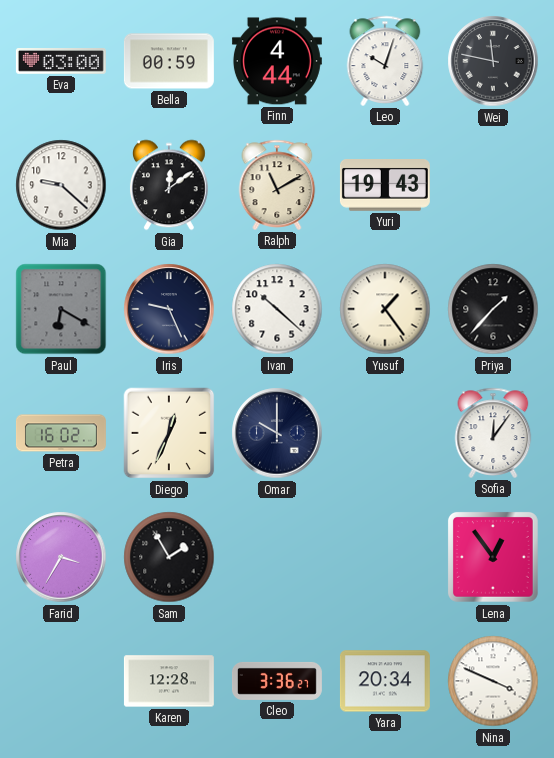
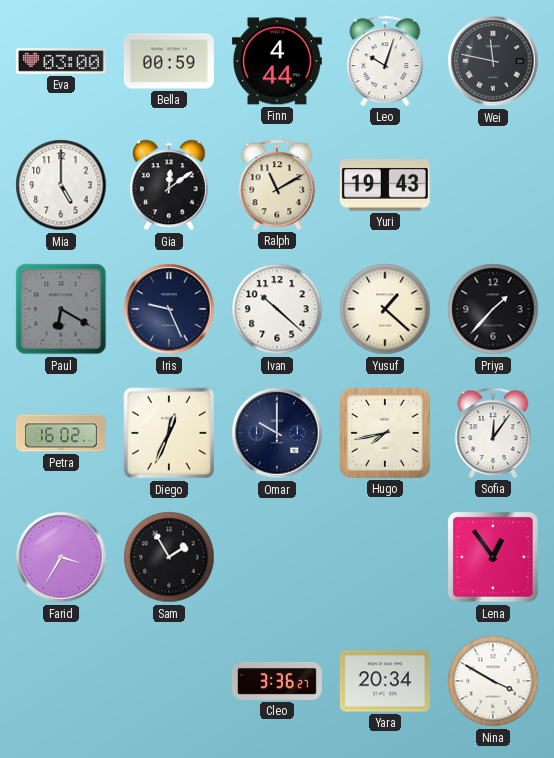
Mia: 9:22 -> 5:00
Yusuf: 1:24 -> 1:22
Hugo: none -> 7:43
Karen: 12:28 -> none
Nina: 3:49 -> 3:50
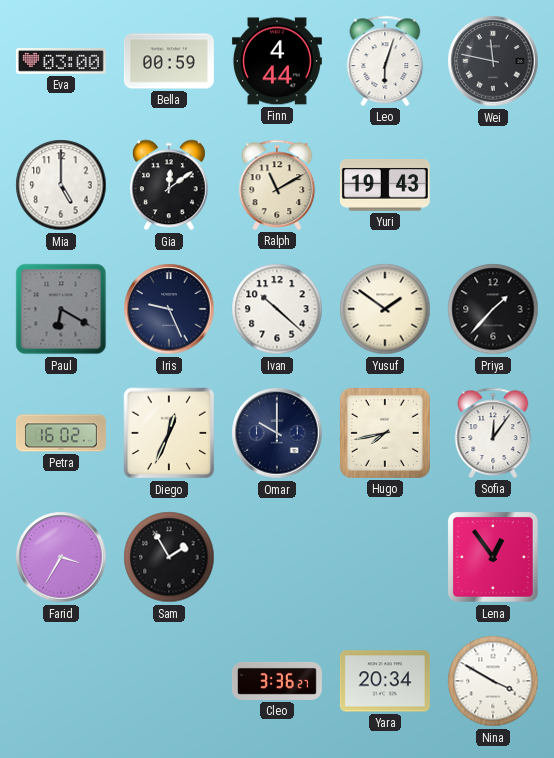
Leo: 10:03 -> 6:03
Yusuf: 1:22 -> 1:51
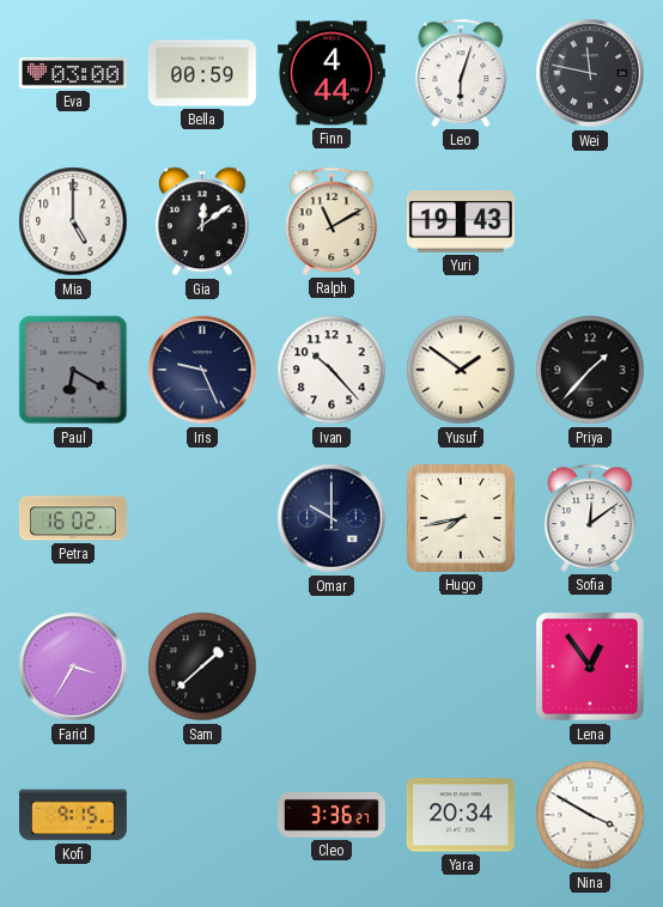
Ivan: 10:22 -> 10:23
Diego: 12:34 -> none
Sofia: 12:06 -> 12:09
Sam: 1:55 -> 1:38
Kofi: none -> 9:15
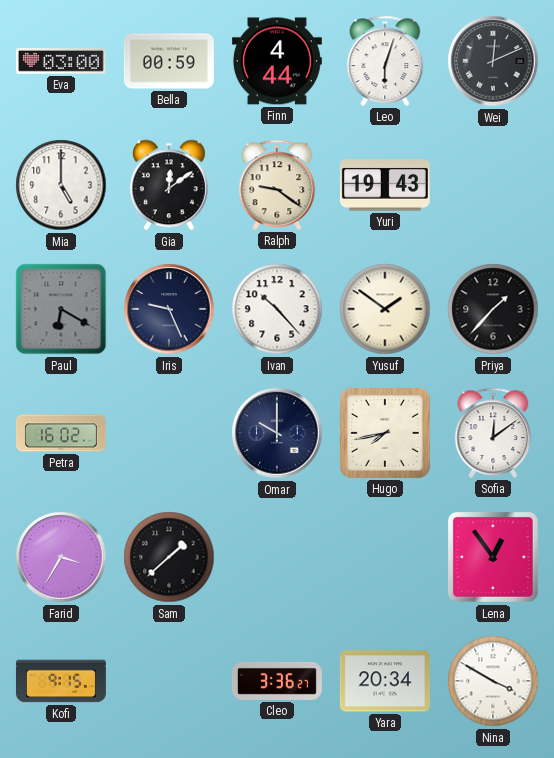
Wei: 11:47 -> 12:11
Ralph: 11:10 -> 9:21
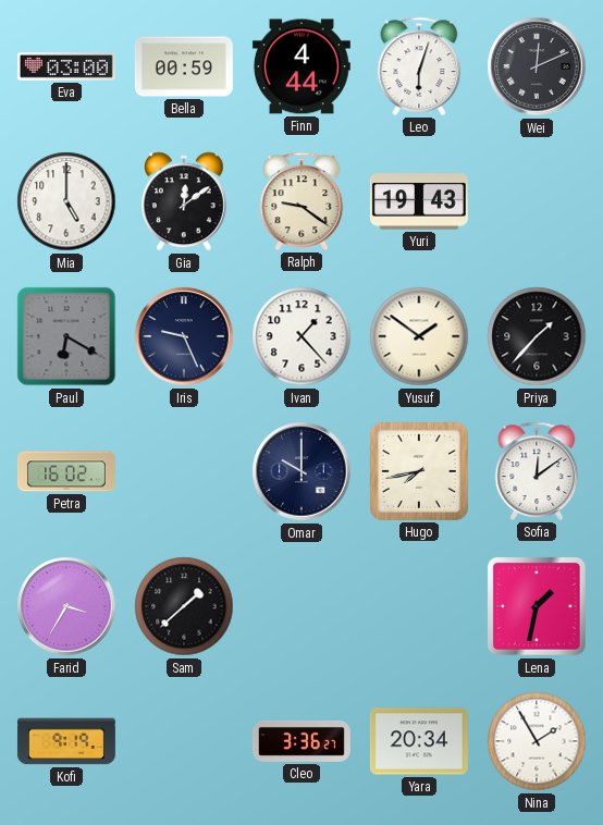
Ivan: 10:23 -> 1:23
Lena: 12:54 -> 1:32
Kofi: 9:15 -> 9:19
Nina: 3:50 -> 1:55
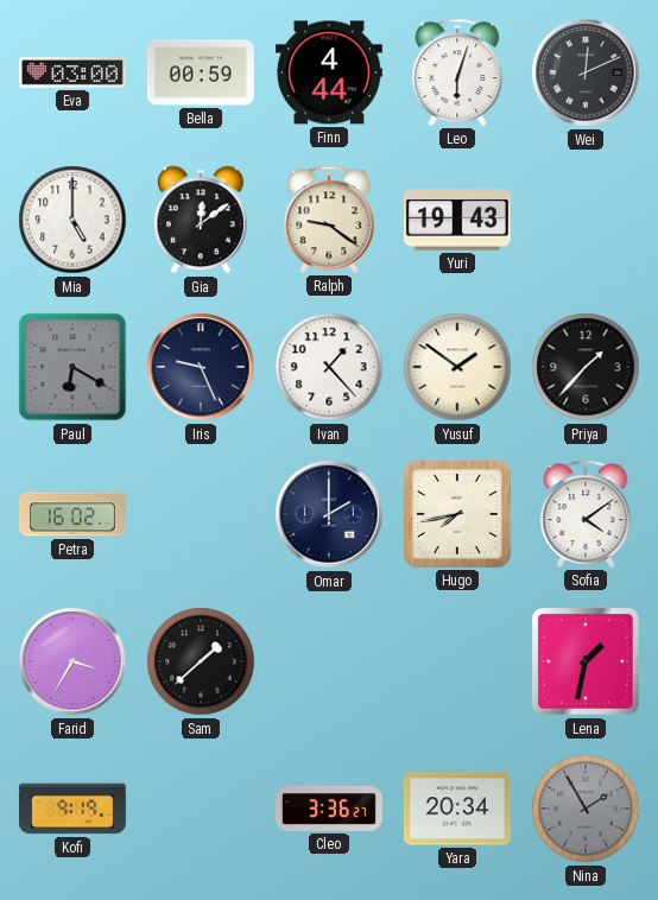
Omar: 10:00 -> 2:00
Sofia: 12:09 -> 4:09
Nina dial: white -> grey
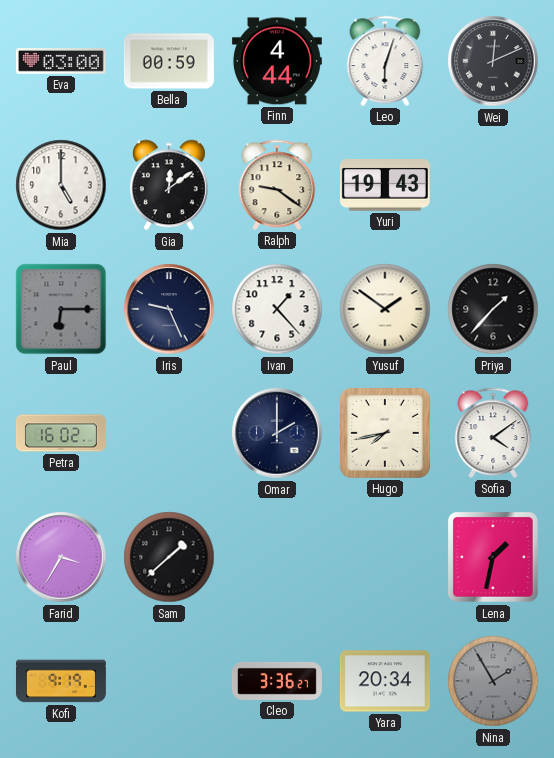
Paul: 6:20 -> 6:15
